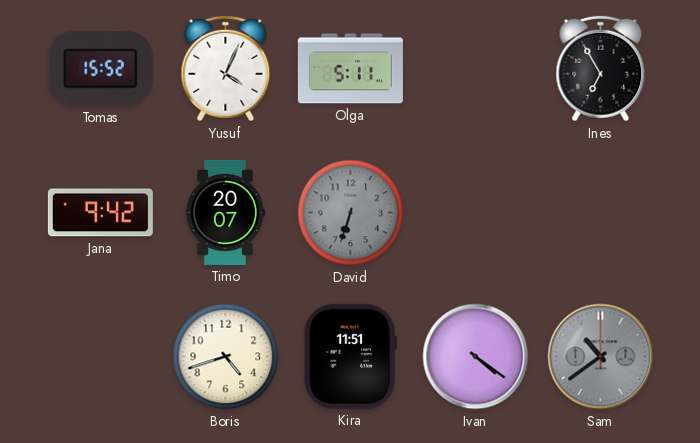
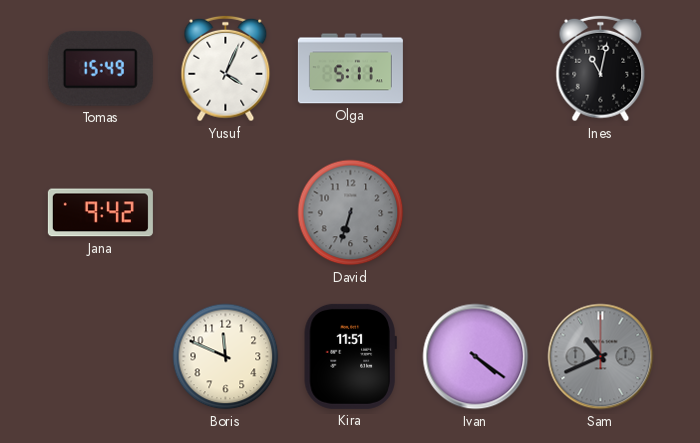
Tomas: 15:52 -> 15:49
Ines: 6:55 -> 11:02
Timo: 20:07 -> none
Boris: 4:42 -> 11:49
Sam: 10:39 -> 10:41
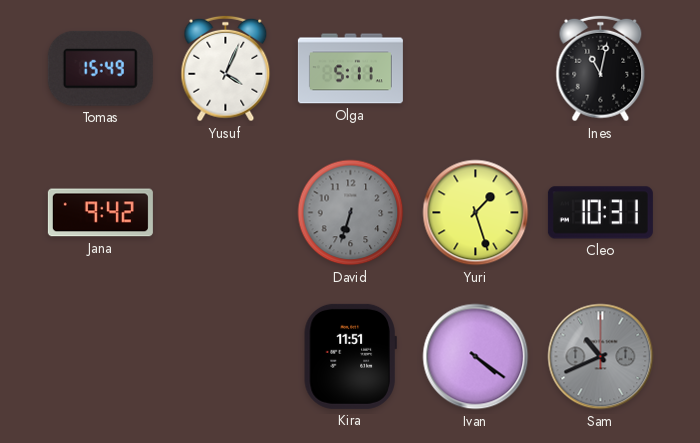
Yuri: none -> 1:27
Cleo: none -> 10:31
Boris: 11:49 -> none
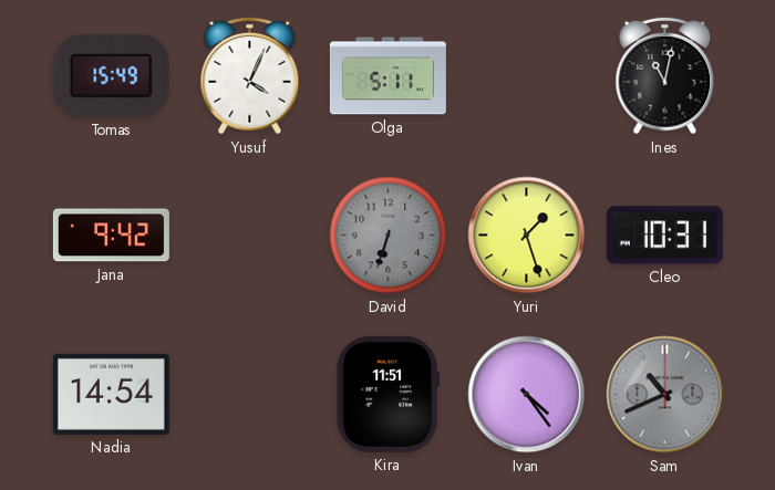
Nadia: none -> 14:54
Ivan: 4:21 -> 4:24
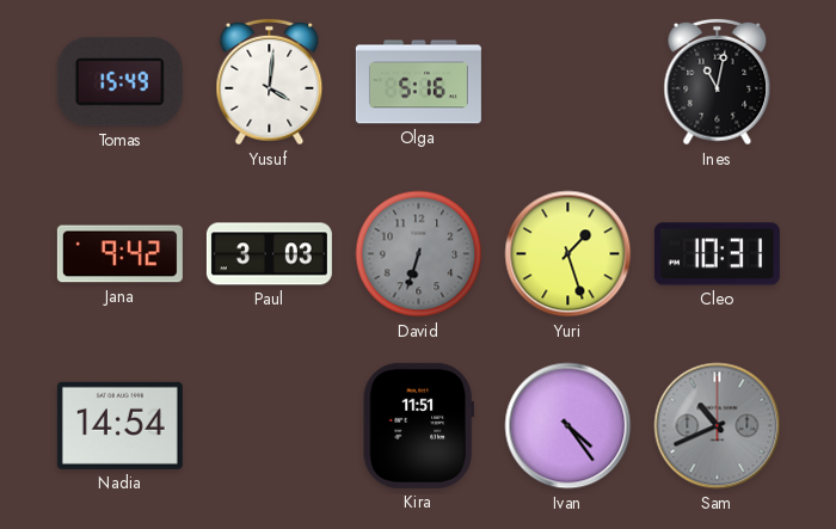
Yusuf: 4:04 -> 4:01
Olga: 5:11 -> 5:16
Paul: none -> 3:03
